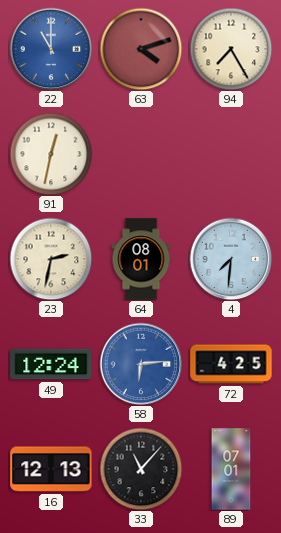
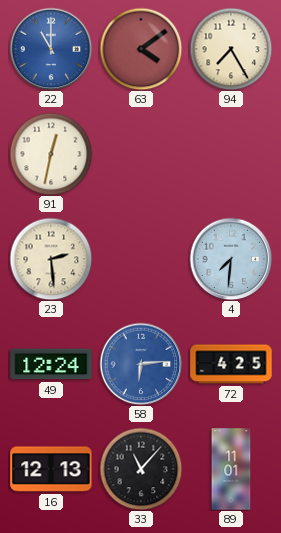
63: 4:12 -> 4:09
23: 2:32 -> 2:29
64: 08:01 -> none
89: 07:01 -> 11:01
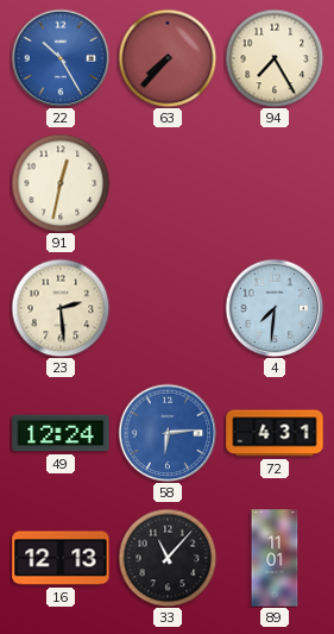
22: 11:00 -> 10:25
63: 4:09 -> 7:37
72: 4:25 -> 4:31
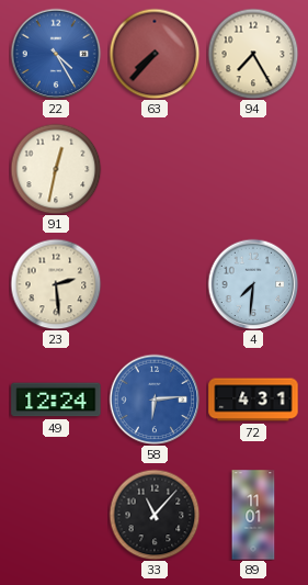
22: 10:25 -> 4:25
16: 12:13 -> none
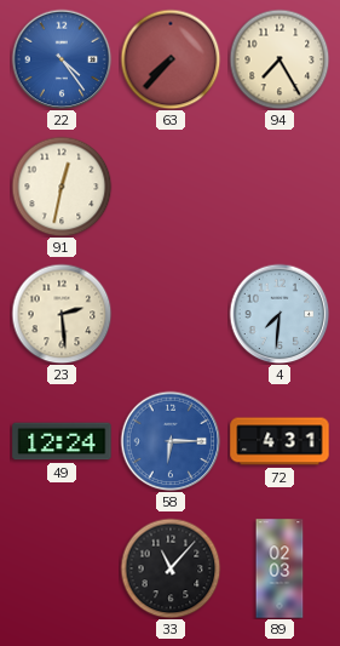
22: 4:25 -> 4:24
58: 6:14 -> 6:15
89: 11:01 -> 02:03
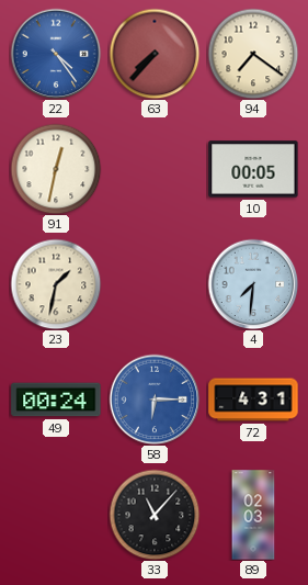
94: 7:25 -> 7:21
10: none -> 00:05
23: 2:29 -> 1:32
49: 12:24 -> 00:24
